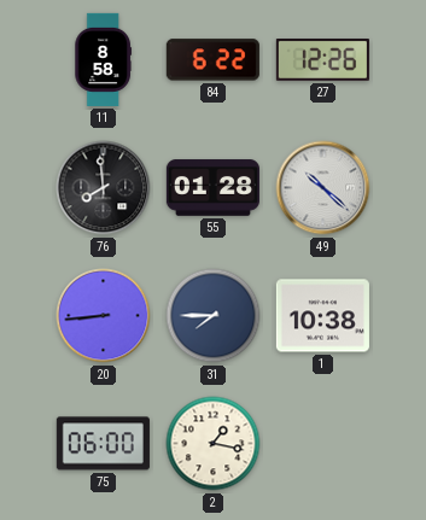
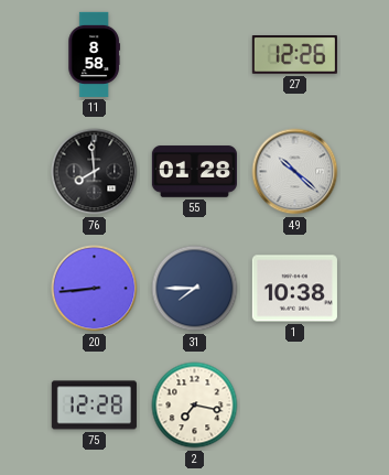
84: 6:22 -> none
75: 06:00 -> 12:28
2: 1:17 -> 7:17
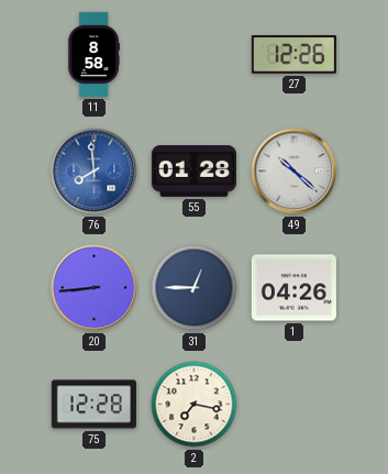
76 dial: black -> blue
31: 7:45 -> 12:45
1: 10:38 -> 04:26
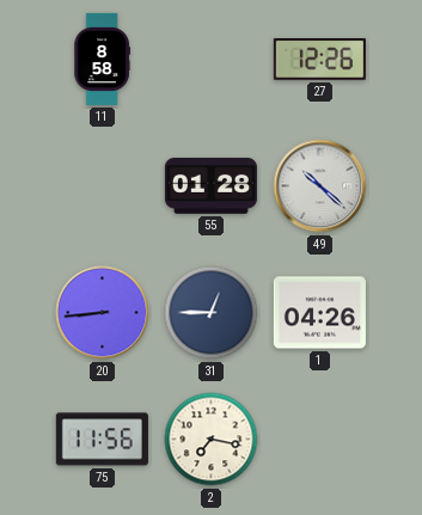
76: 7:59 -> none
75: 12:28 -> 11:56
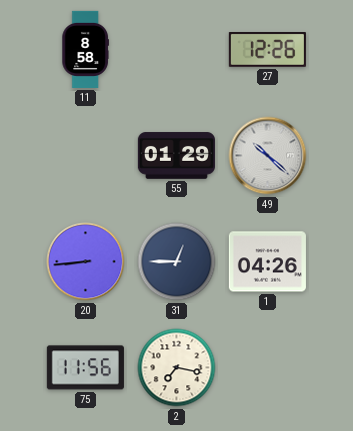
55: 01:28 -> 01:29
